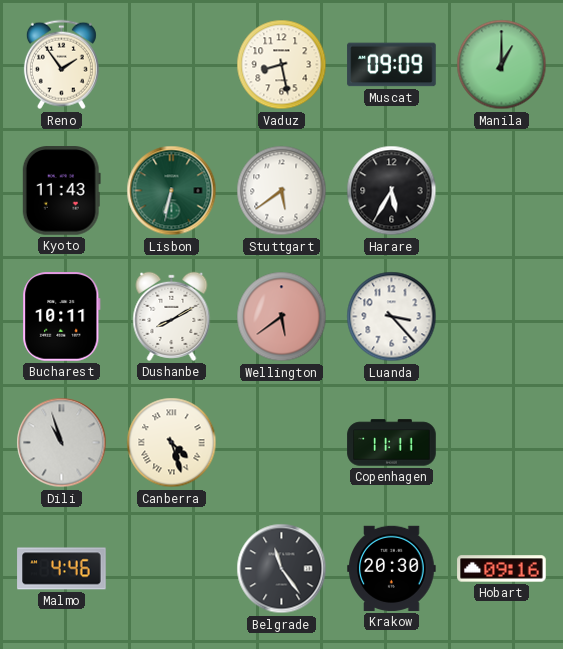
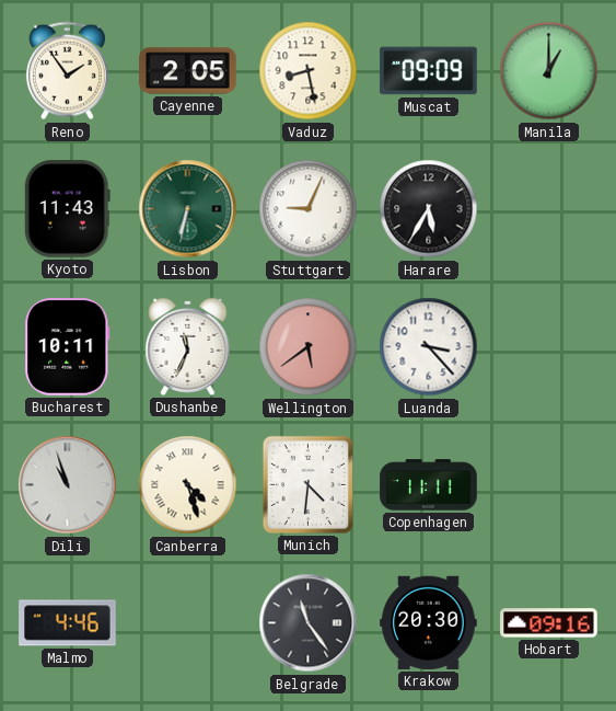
Cayenne: none -> 2:05
Stuttgart: 5:39 -> 9:04
Dushanbe: 8:10 -> 11:34
Munich: none -> 4:31
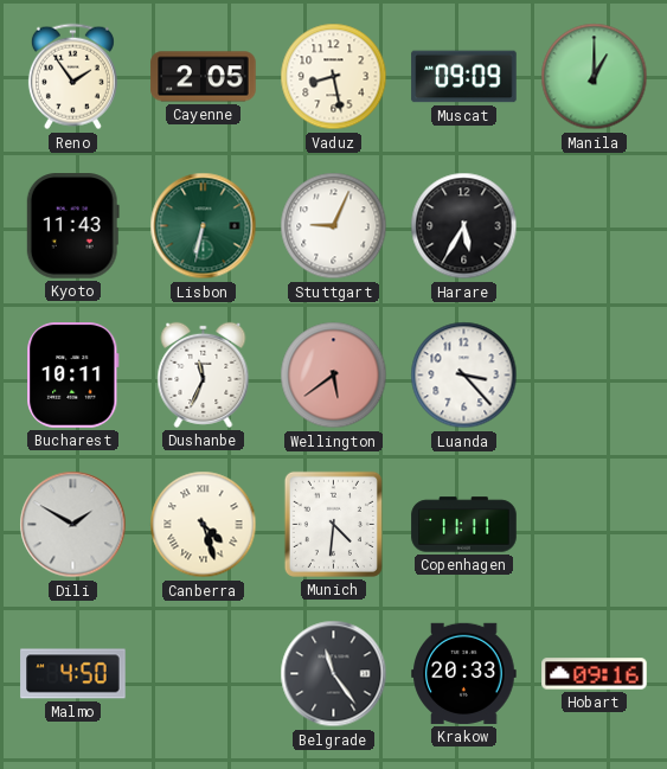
Dili: 10:57 -> 1:50
Malmo: 4:46 -> 4:50
Krakow: 20:30 -> 20:33
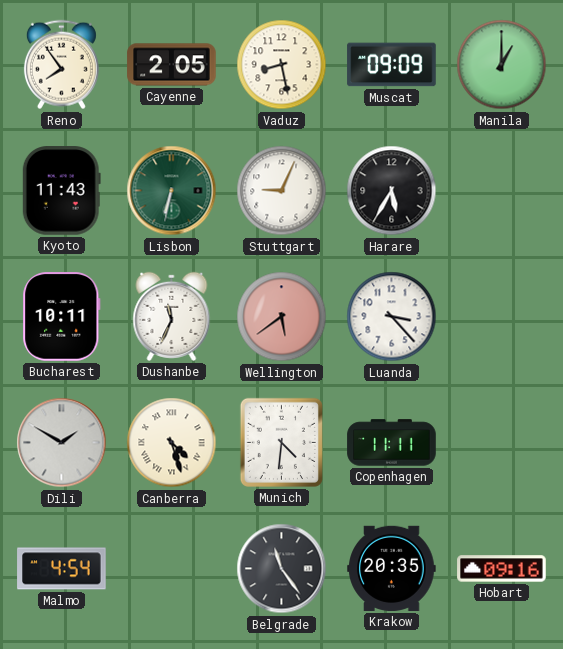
Reno: 1:54 -> 7:54
Malmo: 4:50 -> 4:54
Krakow: 20:33 -> 20:35
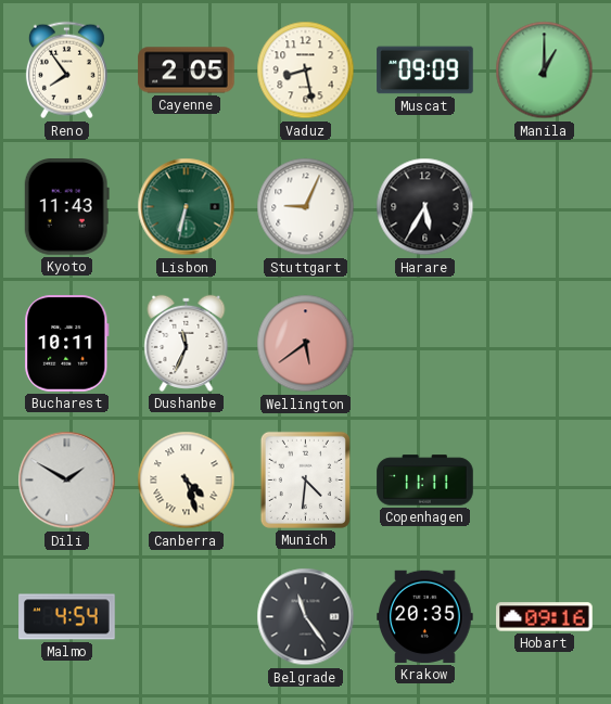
Luanda: 3:23 -> none
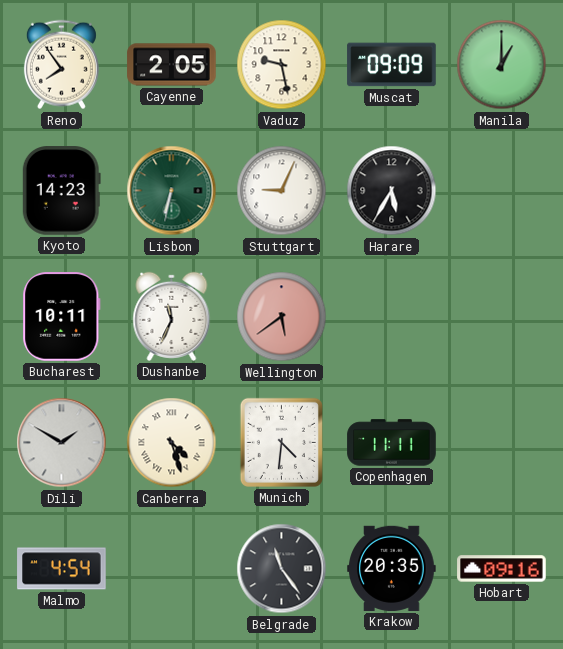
Vaduz: 8:28 -> 9:28
Kyoto: 11:43 -> 14:23
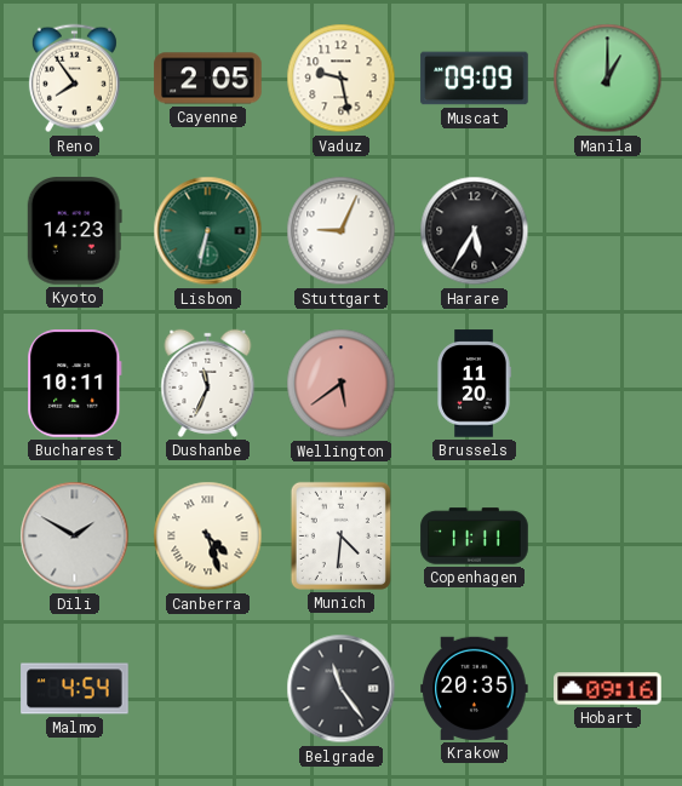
Brussels: none -> 11:20
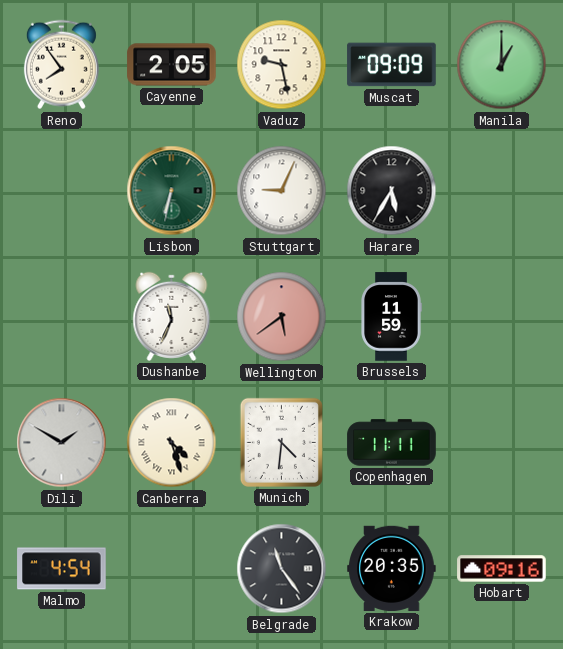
Kyoto: 14:23 -> none
Bucharest: 10:11 -> none
Brussels: 11:20 -> 11:59
